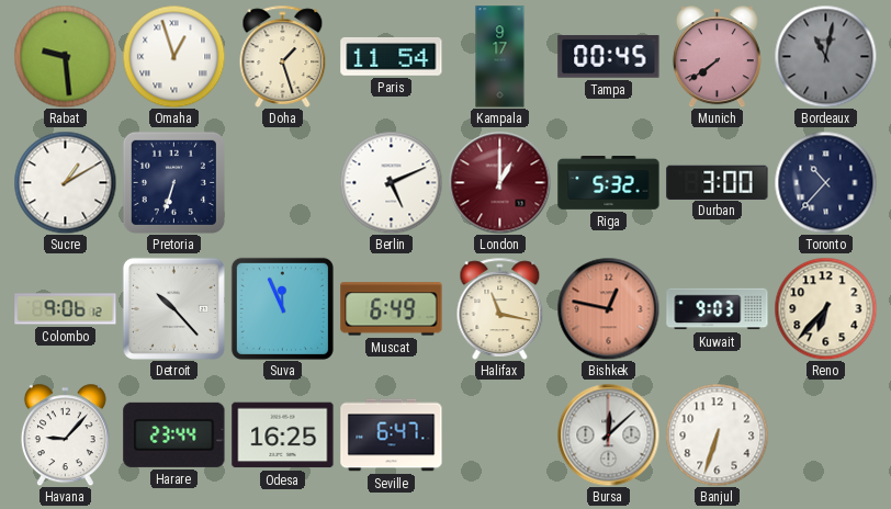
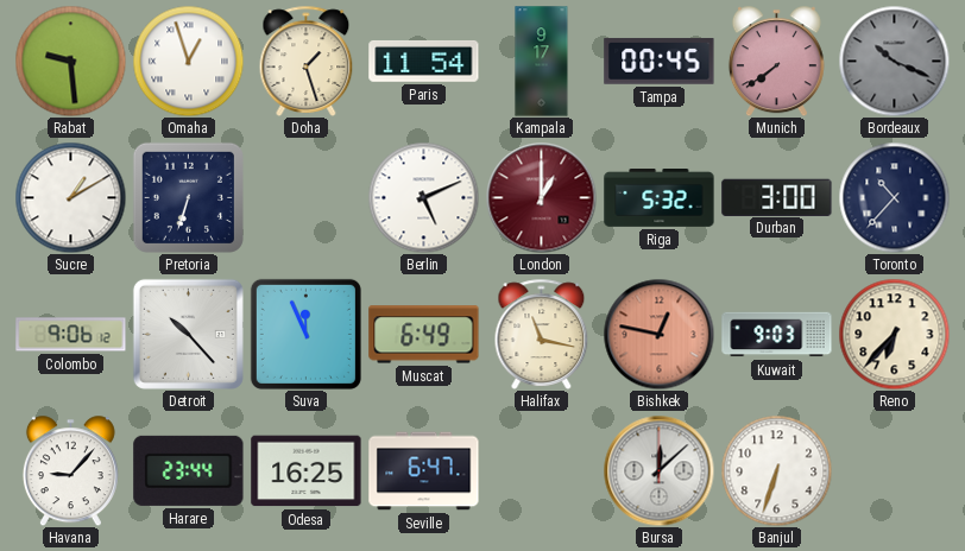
Bordeaux: 11:02 -> 10:19
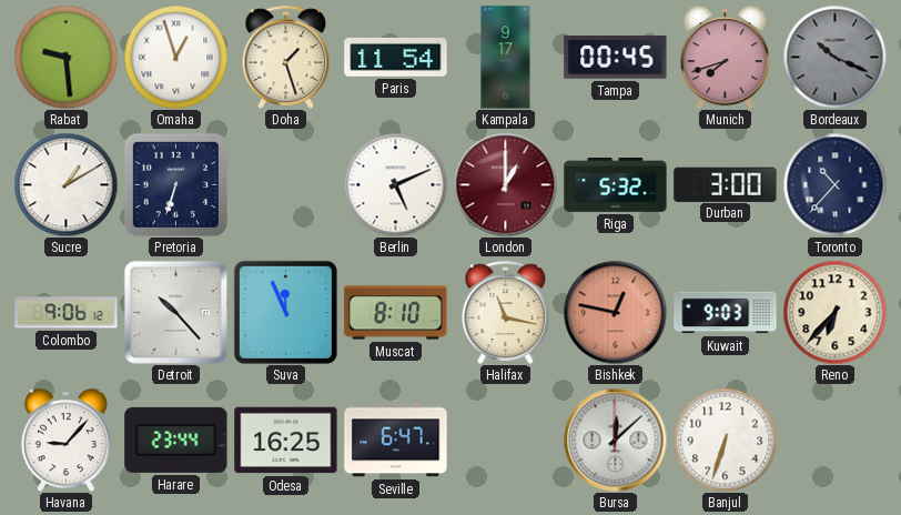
Munich: 7:39 -> 7:42
Muscat: 6:49 -> 8:10
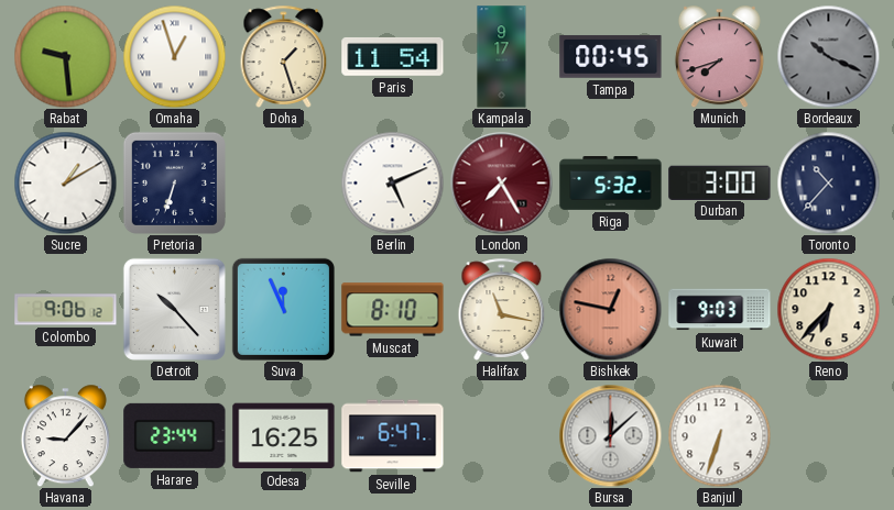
London: 1:00 -> 7:25
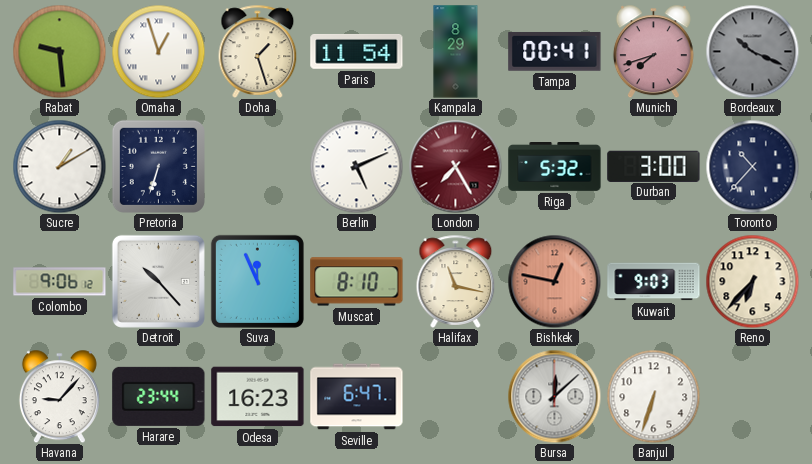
Kampala: 9:17 -> 8:29
Tampa: 00:45 -> 00:41
Odesa: 16:25 -> 16:23
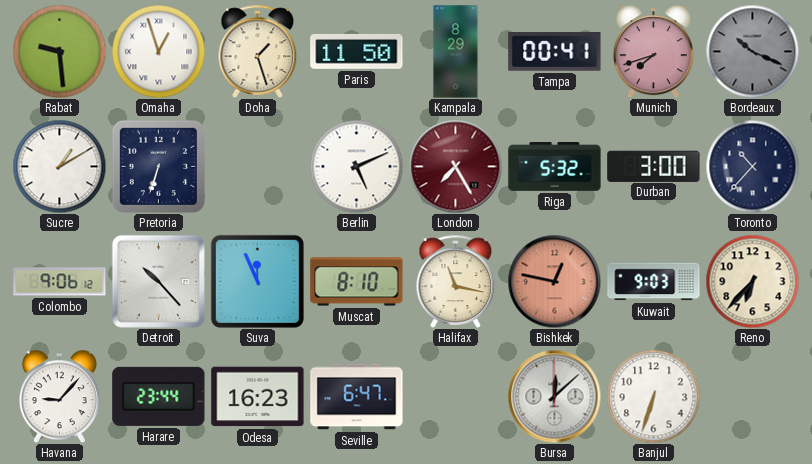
Paris: 11:54 -> 11:50
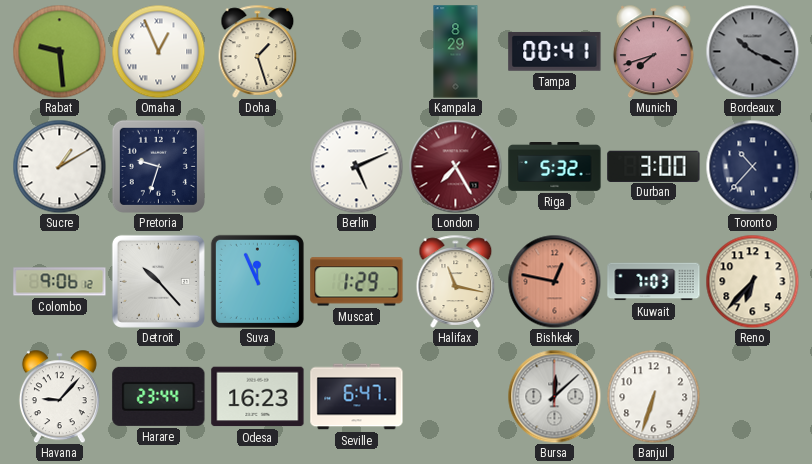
Omaha: 12:57 -> 12:56
Paris: 11:50 -> none
Pretoria: 6:33 -> 9:33
Muscat: 8:10 -> 1:29
Kuwait: 9:03 -> 7:03
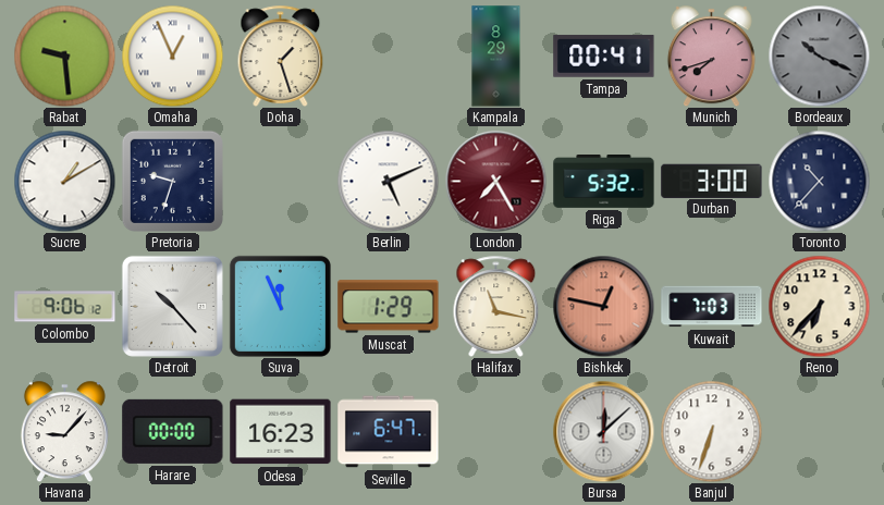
Harare: 23:44 -> 00:00
